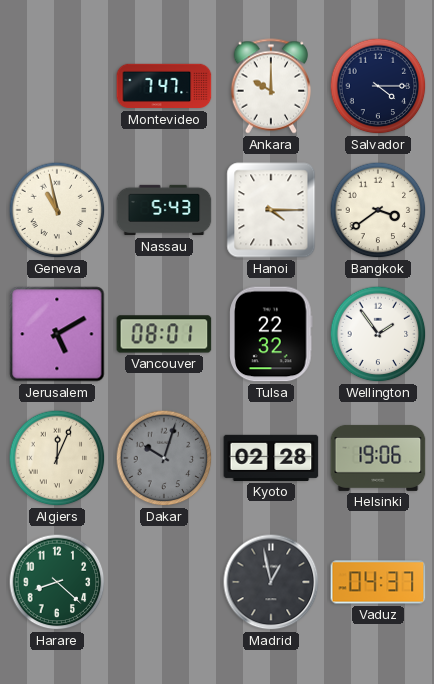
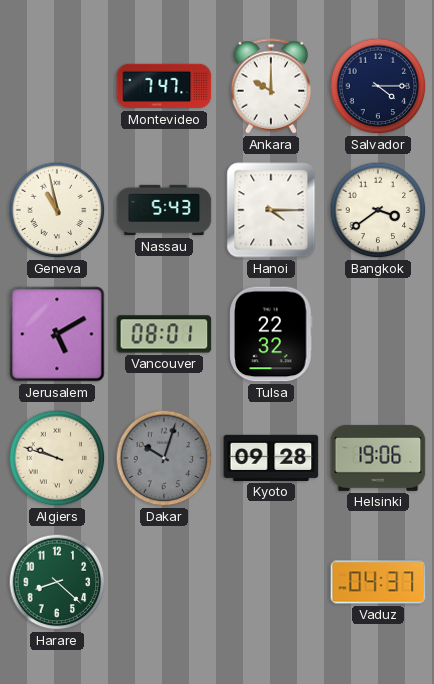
Wellington: 1:54 -> none
Algiers: 12:04 -> 9:48
Kyoto: 02:28 -> 09:28
Madrid: 12:58 -> none
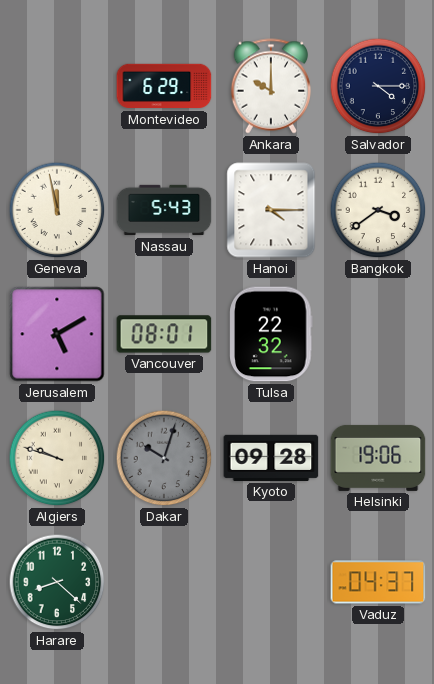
Montevideo: 7:47 -> 6:29
Geneva: 10:58 -> 11:58
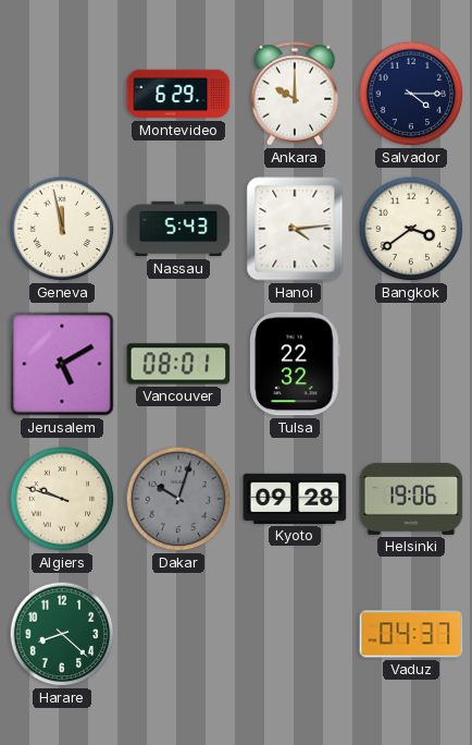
Hanoi: 4:15 -> 4:14
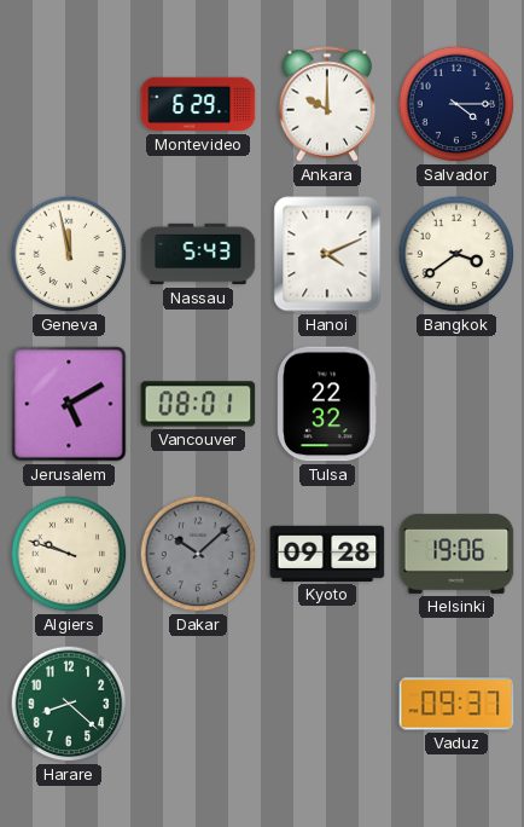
Hanoi: 4:14 -> 4:11
Dakar: 10:03 -> 10:08
Vaduz: 04:37 -> 09:37
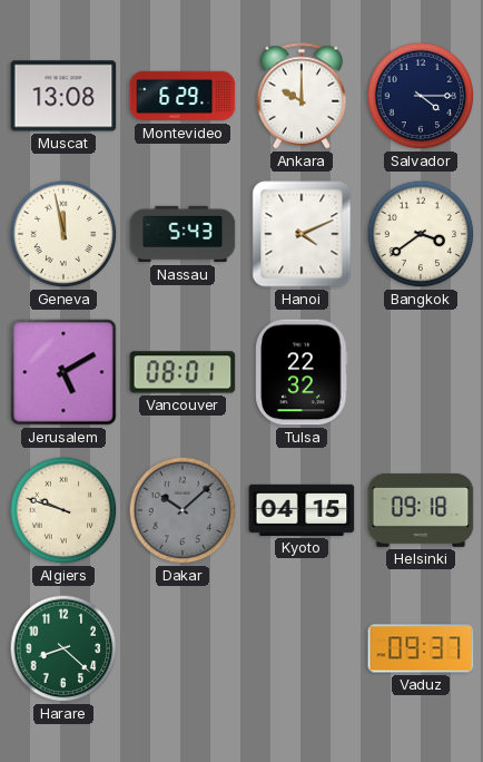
Muscat: none -> 13:08
Kyoto: 09:28 -> 04:15
Helsinki: 19:06 -> 09:18
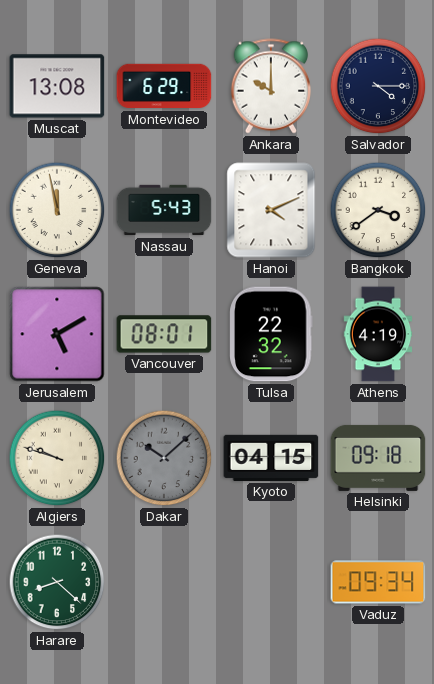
Athens: none -> 4:19
Vaduz: 09:37 -> 09:34
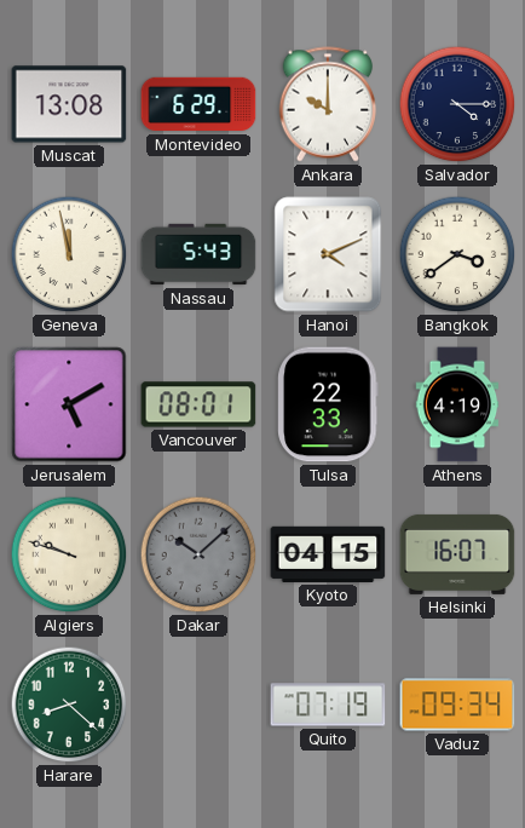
Tulsa: 22:32 -> 22:33
Helsinki: 09:18 -> 16:07
Quito: none -> 07:19
